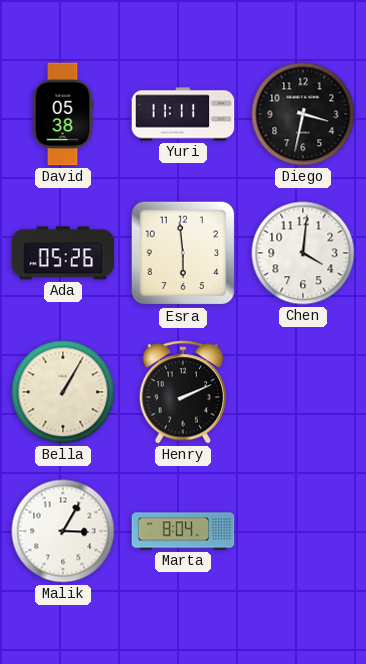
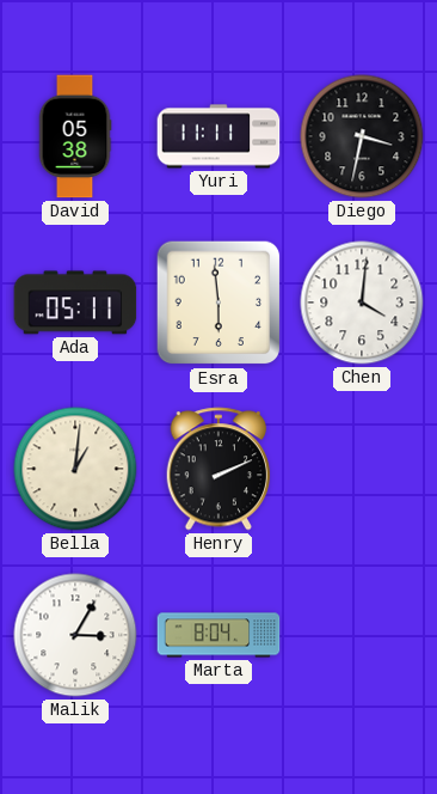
Ada: 05:26 -> 05:11
Bella: 1:05 -> 1:01
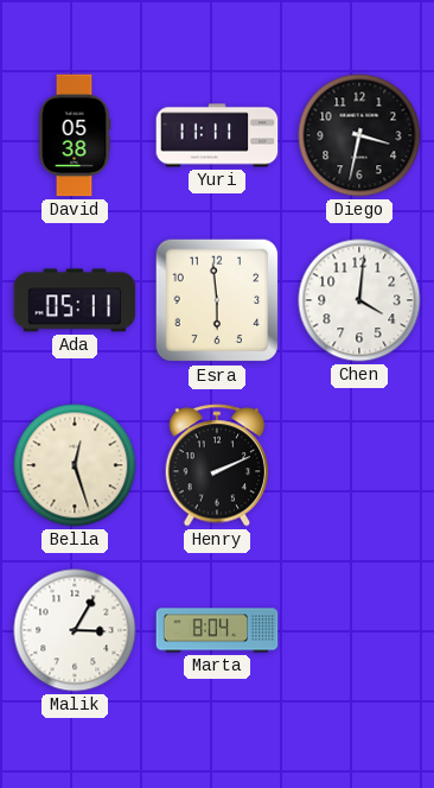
Bella: 1:01 -> 12:27
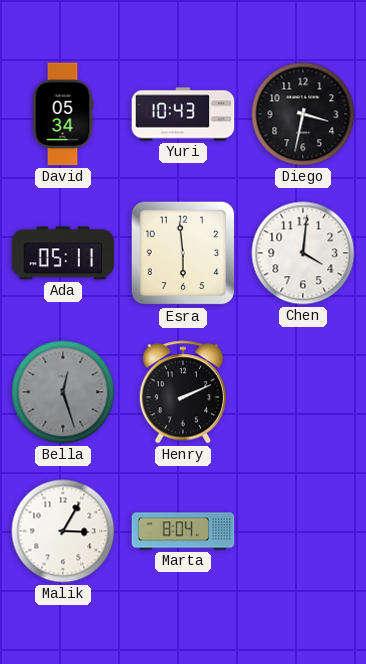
David: 05:38 -> 05:34
Yuri: 11:11 -> 10:43
Bella dial: cream -> grey
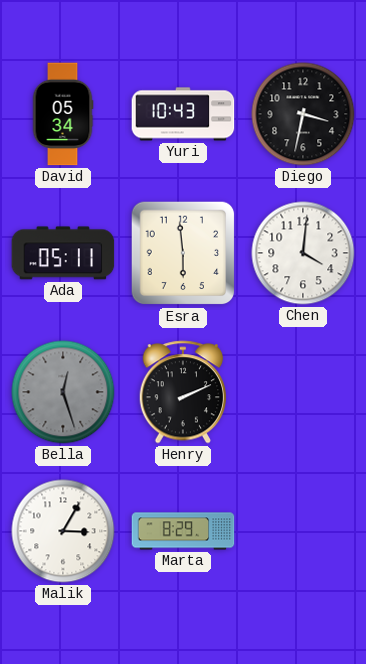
Marta: 8:04 -> 8:29
